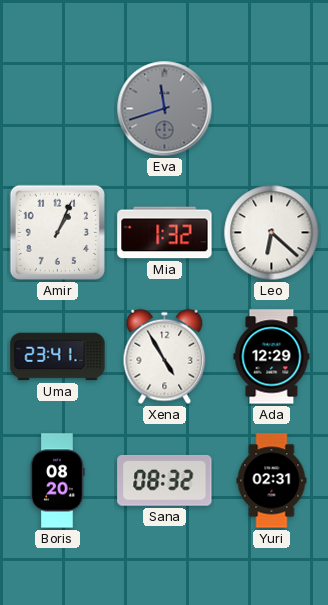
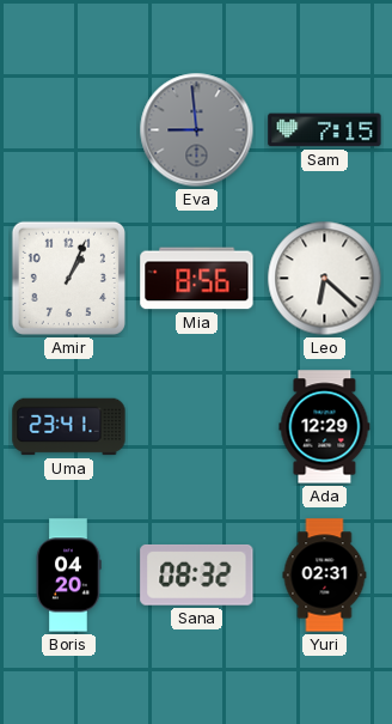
Eva: 11:42 -> 8:59
Sam: none -> 7:15
Mia: 1:32 -> 8:56
Xena: 4:55 -> none
Boris: 08:20 -> 04:20
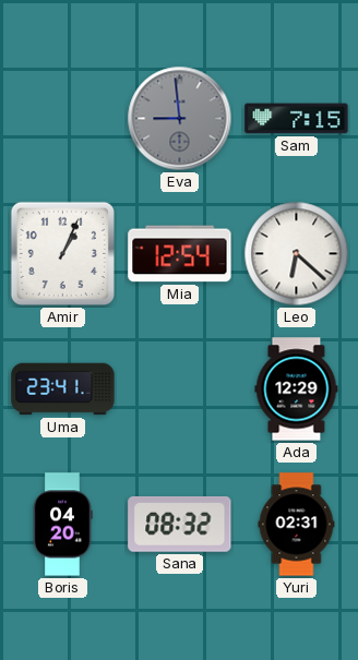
Mia: 8:56 -> 12:54
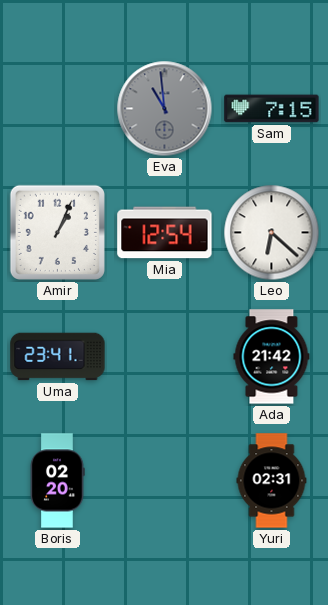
Eva: 8:59 -> 10:59
Ada: 12:29 -> 21:42
Boris: 04:20 -> 02:20
Sana: 08:32 -> none
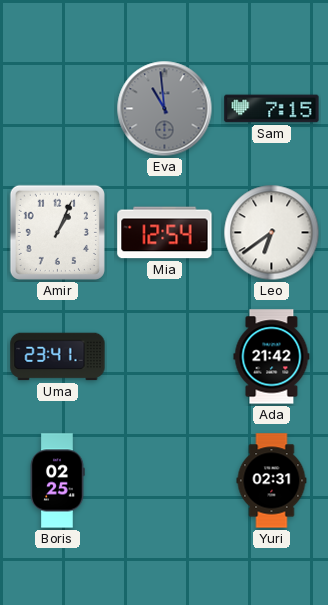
Leo: 6:22 -> 6:39
Boris: 02:20 -> 02:25
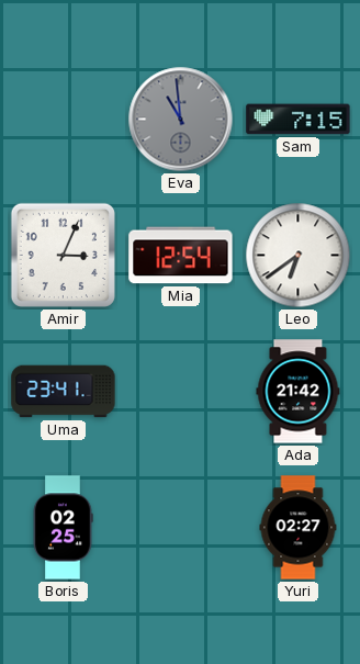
Amir: 1:04 -> 3:04
Yuri: 02:31 -> 02:27
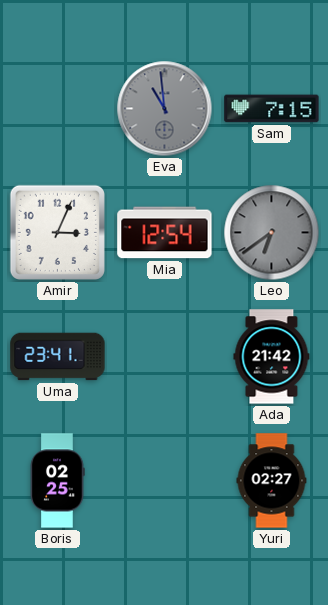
Leo dial: white -> grey
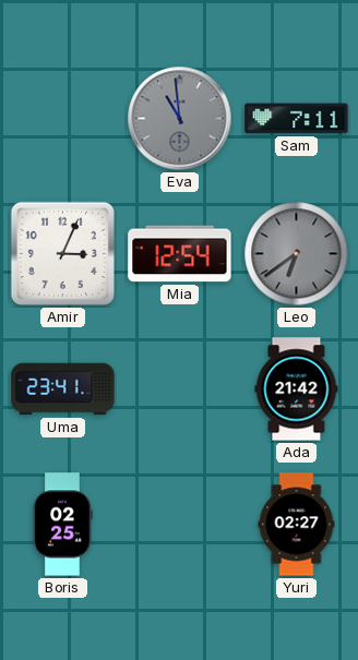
Sam: 7:15 -> 7:11
